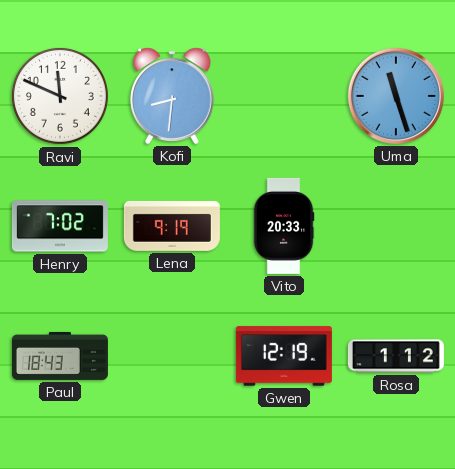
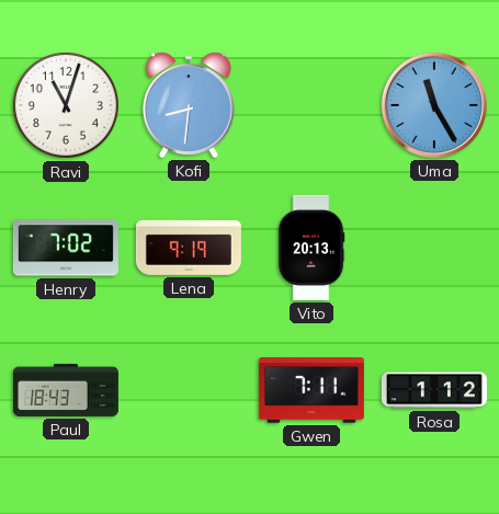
Ravi: 11:49 -> 11:03
Uma: 11:27 -> 11:25
Vito: 20:33 -> 20:13
Gwen: 12:19 -> 7:11
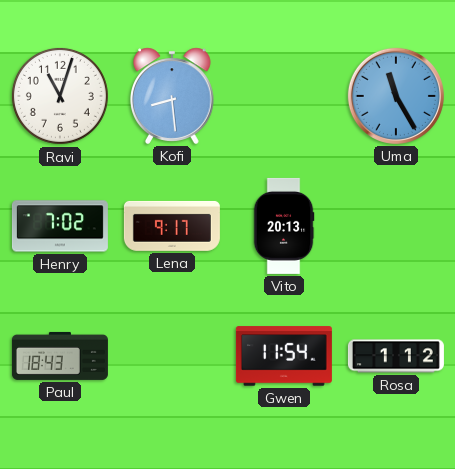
Kofi: 8:31 -> 8:29
Lena: 9:19 -> 9:17
Gwen: 7:11 -> 11:54
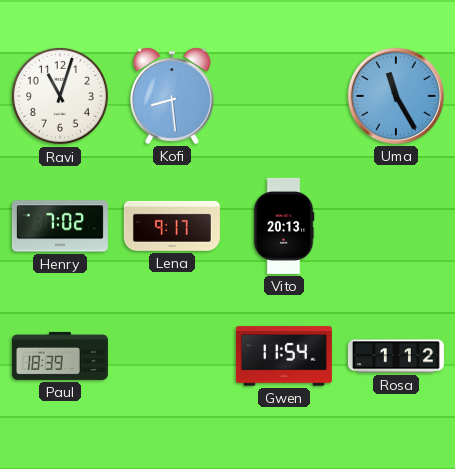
Paul: 18:43 -> 18:39
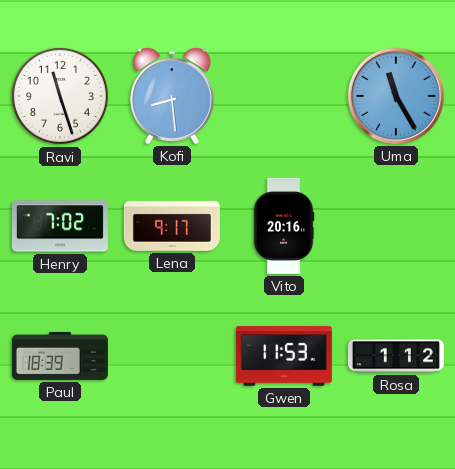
Ravi: 11:03 -> 11:27
Vito: 20:13 -> 20:16
Gwen: 11:54 -> 11:53
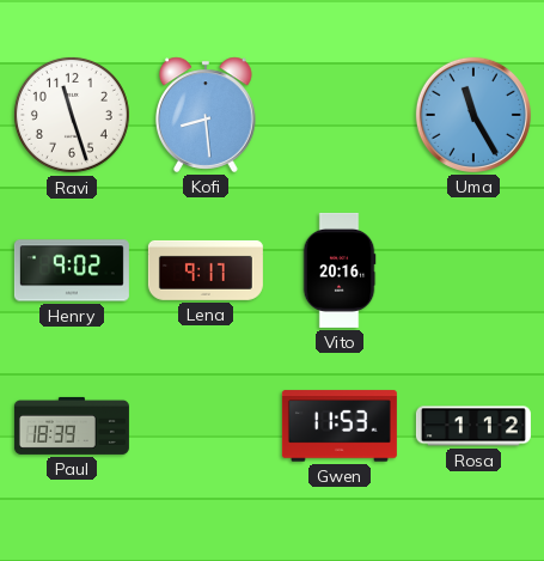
Henry: 7:02 -> 9:02
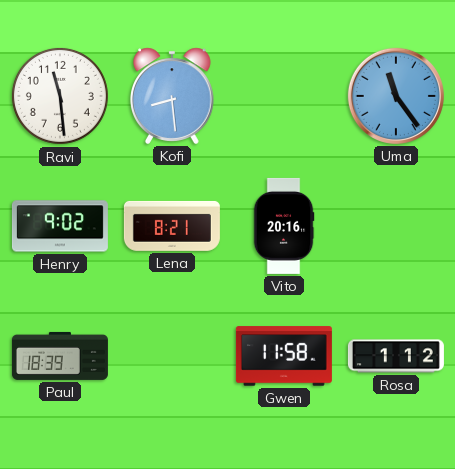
Ravi: 11:27 -> 11:29
Uma: 11:25 -> 11:24
Lena: 9:17 -> 8:21
Gwen: 11:53 -> 11:58
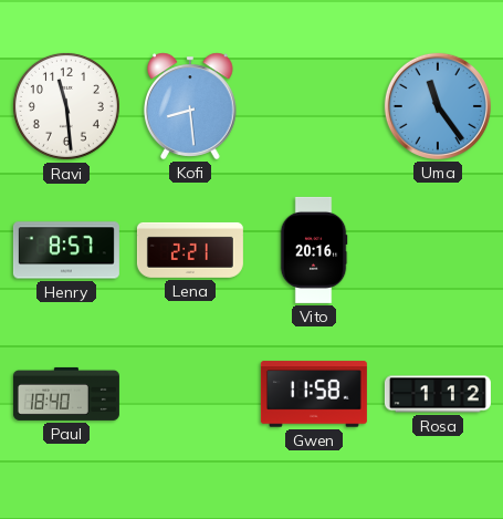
Henry: 9:02 -> 8:57
Lena: 8:21 -> 2:21
Paul: 18:39 -> 18:40
